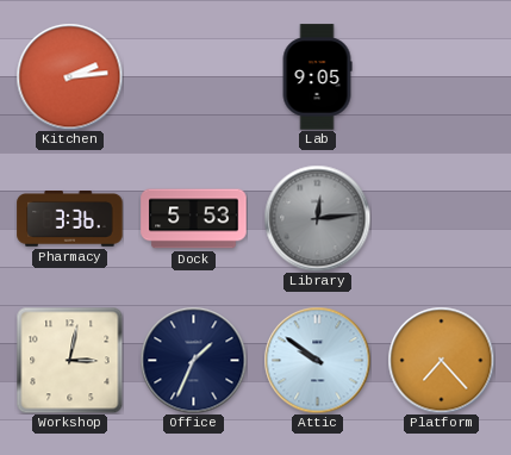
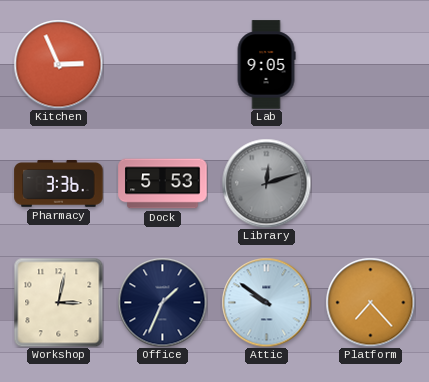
Kitchen: 2:14 -> 2:56
Library: 12:14 -> 12:12
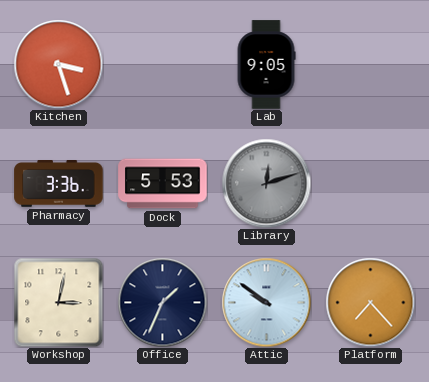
Kitchen: 2:56 -> 3:27
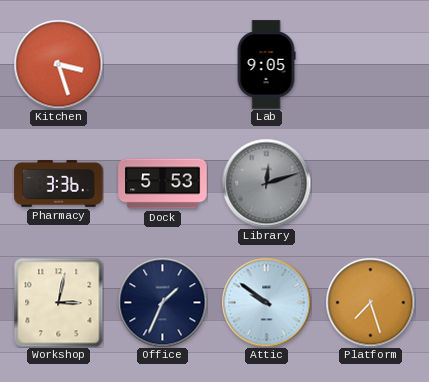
Platform: 7:23 -> 7:27
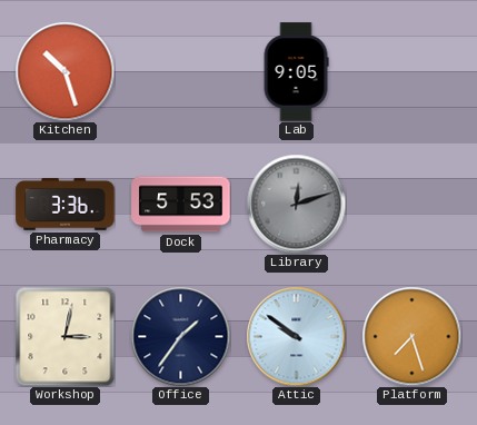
Kitchen: 3:27 -> 10:27
Office: 1:34 -> 1:36
